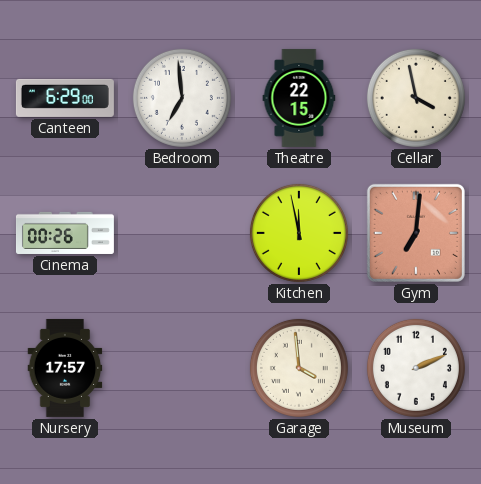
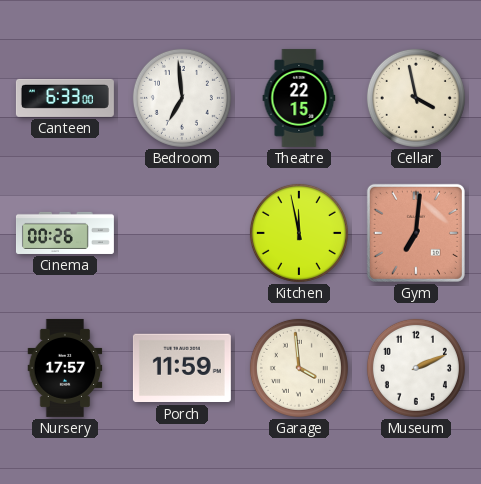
Canteen: 6:29 -> 6:33
Porch: none -> 11:59
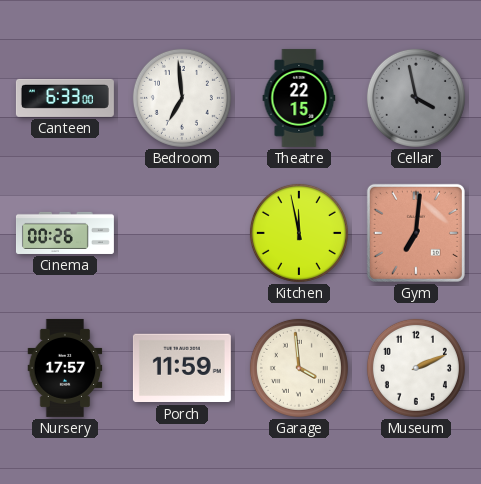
Cellar dial: cream -> grey
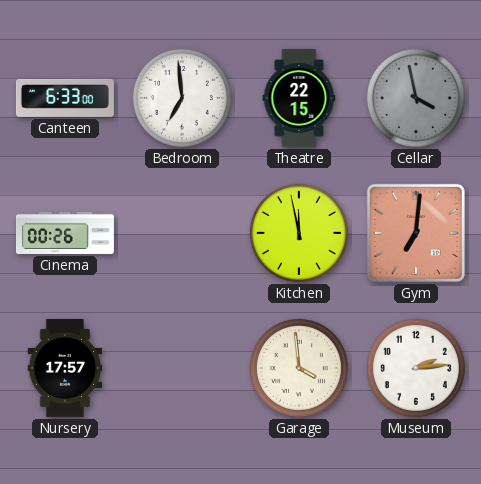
Porch: 11:59 -> none
Museum: 2:11 -> 2:14
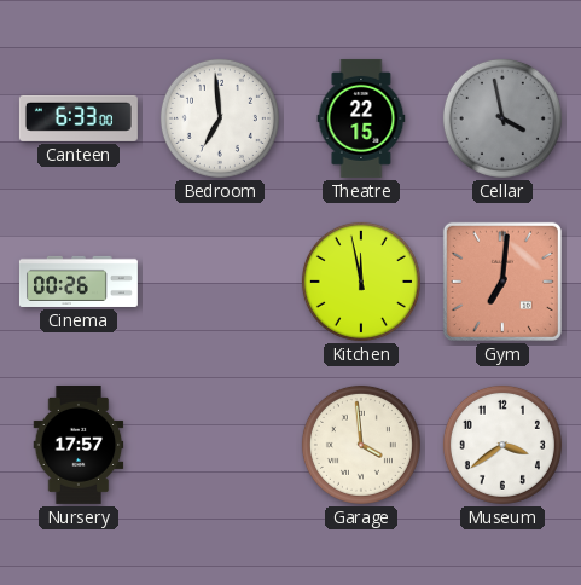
Museum: 2:14 -> 3:39
